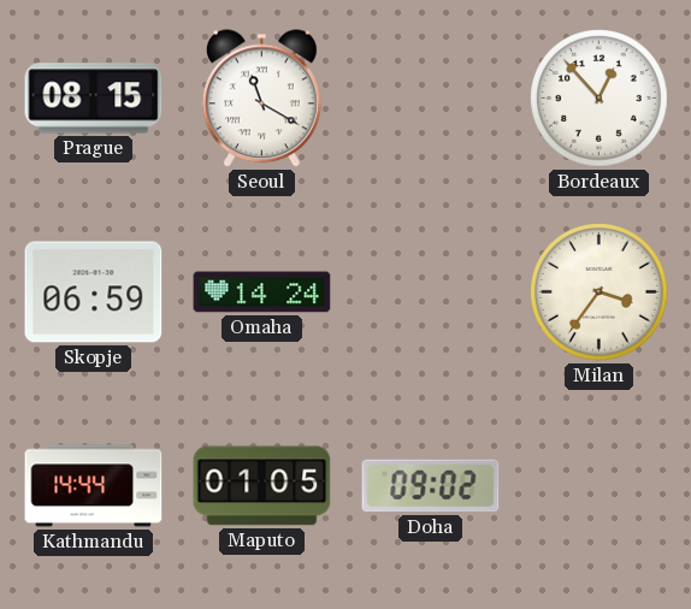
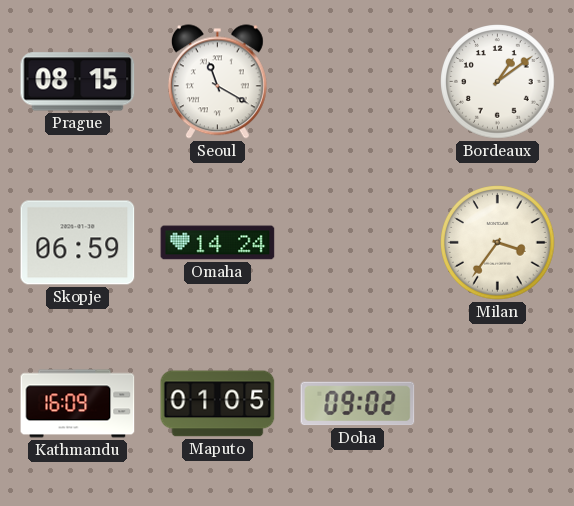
Bordeaux: 12:53 -> 1:09
Kathmandu: 14:44 -> 16:09
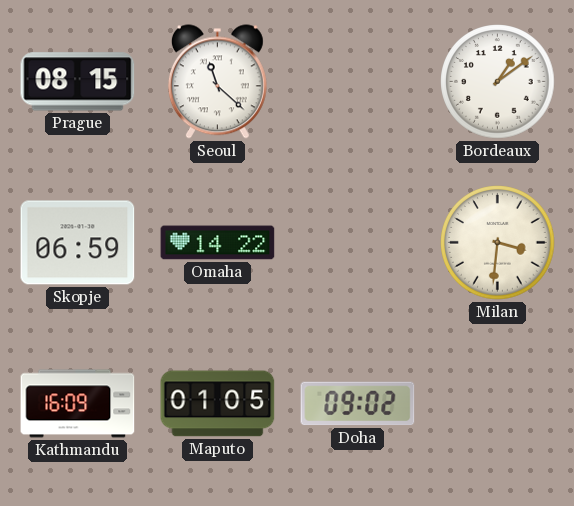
Seoul: 11:20 -> 11:22
Omaha: 14:24 -> 14:22
Milan: 3:36 -> 3:31
